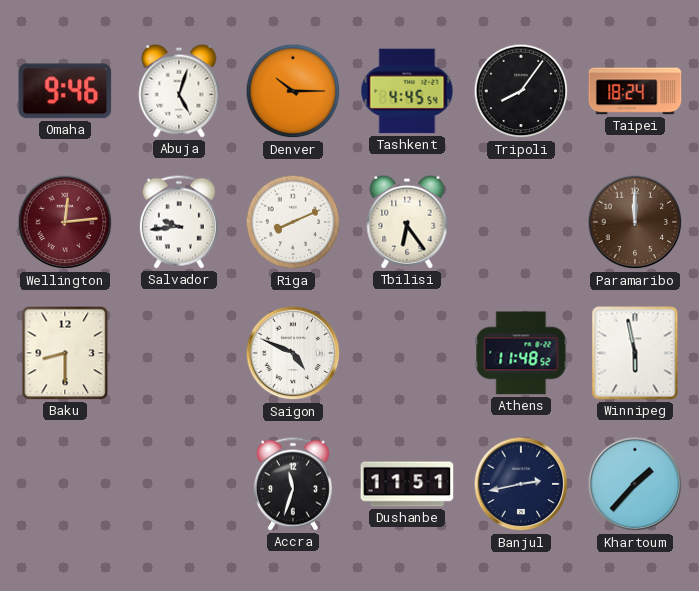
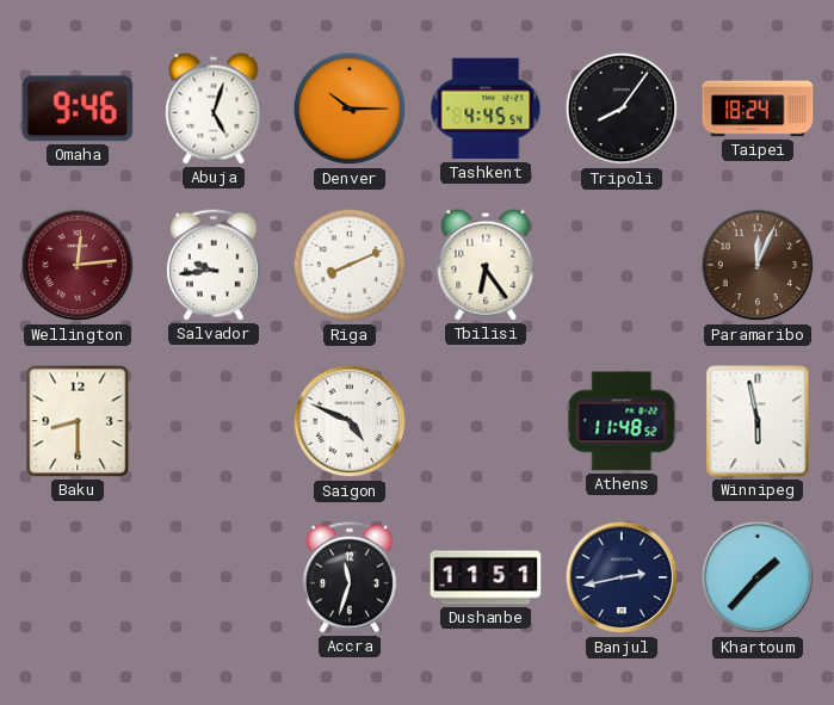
Paramaribo: 12:00 -> 12:04
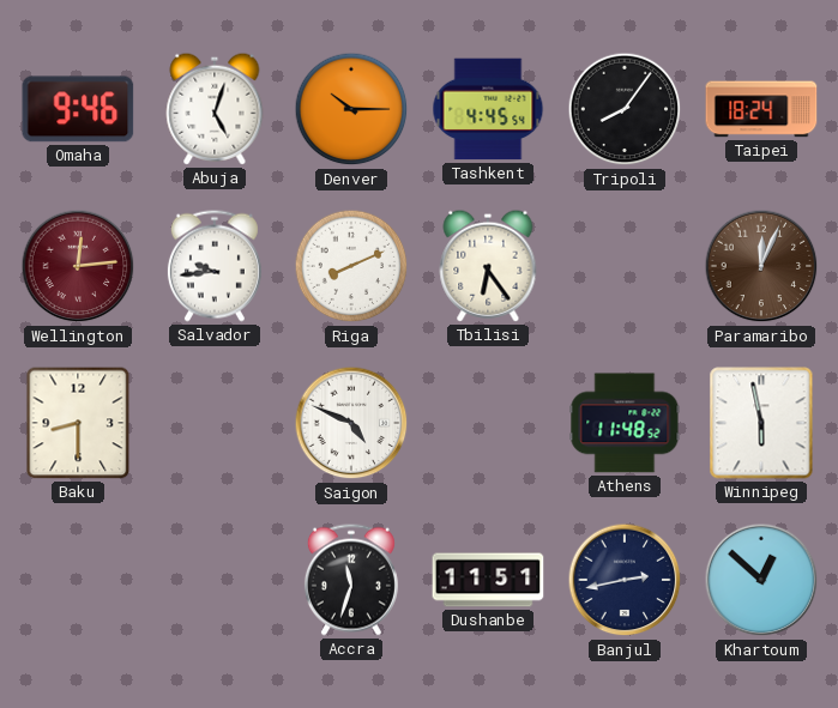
Khartoum: 1:37 -> 12:52
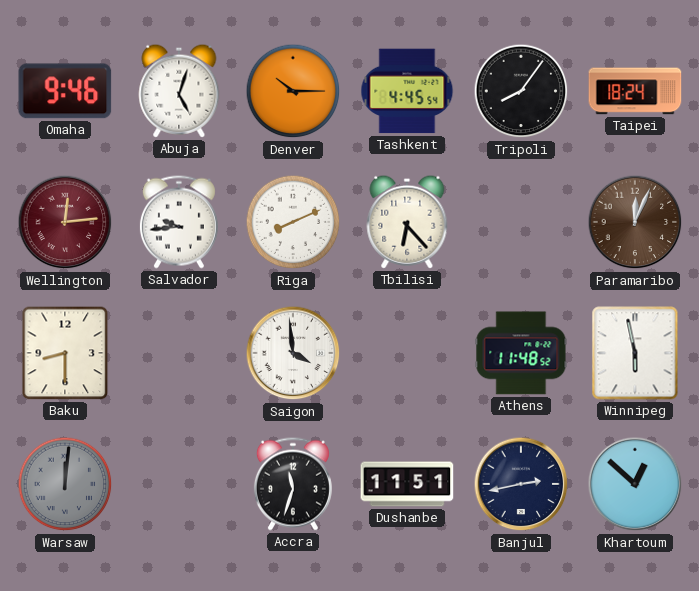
Tbilisi: 6:24 -> 6:23
Saigon: 4:49 -> 3:59
Warsaw: none -> 12:01
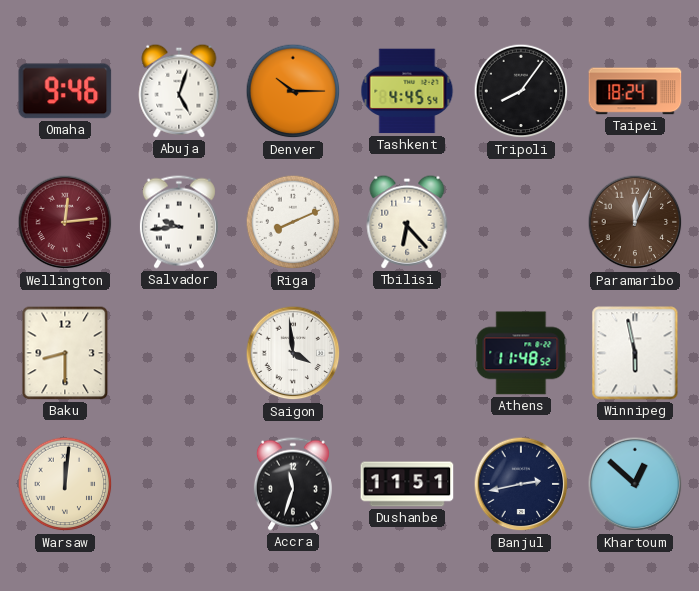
Warsaw dial: grey -> cream
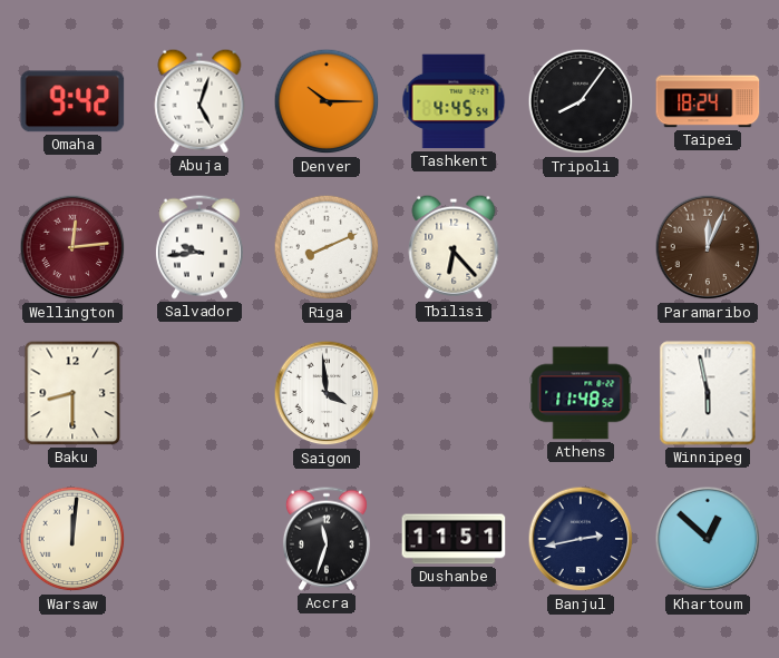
Omaha: 9:46 -> 9:42
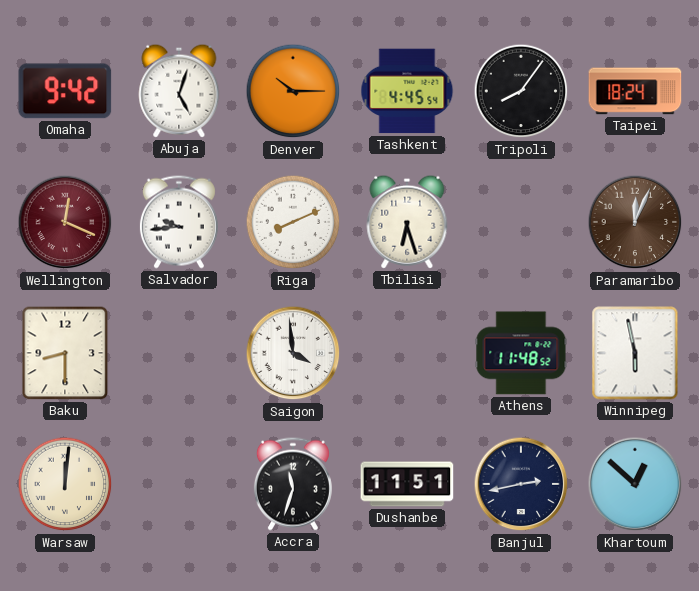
Wellington: 12:14 -> 12:19
Tbilisi: 6:23 -> 6:27
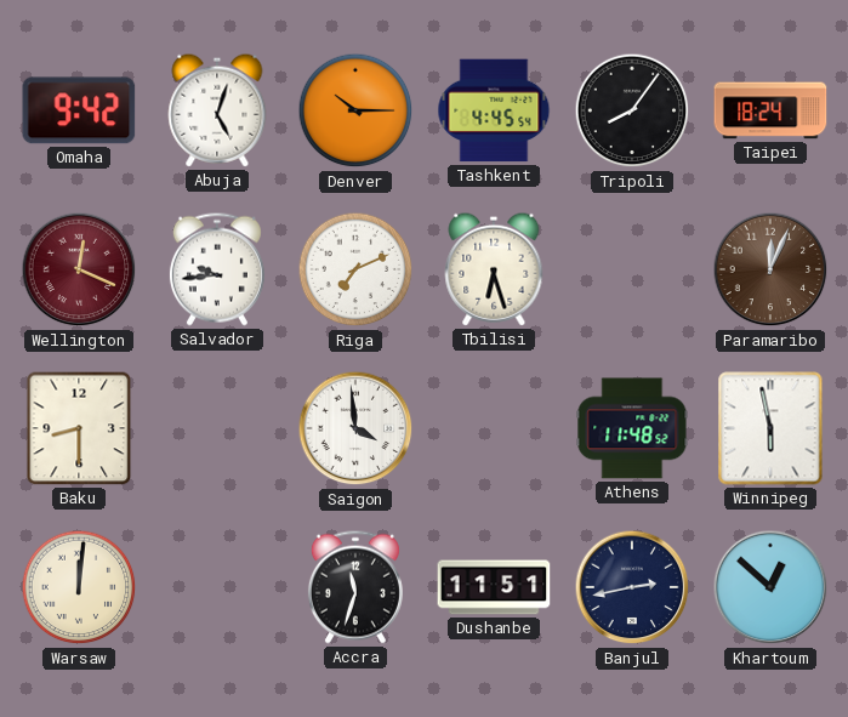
Riga: 8:11 -> 7:11
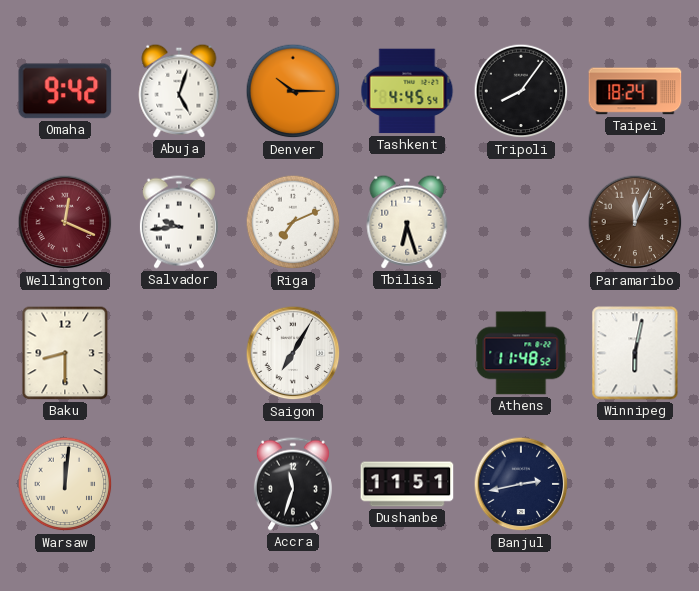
Saigon: 3:59 -> 7:05
Winnipeg: 5:58 -> 6:02
Khartoum: 12:52 -> none
